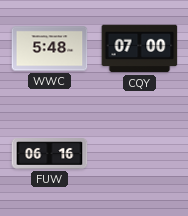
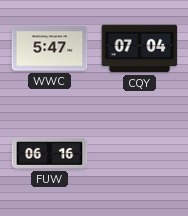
WWC: 5:48 -> 5:47
CQY: 07:00 -> 07:04
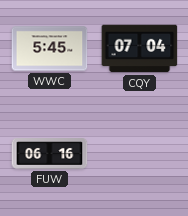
WWC: 5:47 -> 5:45
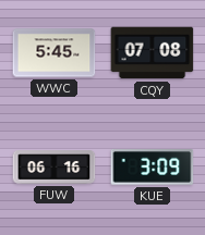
CQY: 07:04 -> 07:08
KUE: none -> 3:09
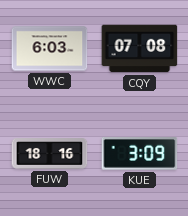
WWC: 5:45 -> 6:03
FUW: 06:16 -> 18:16
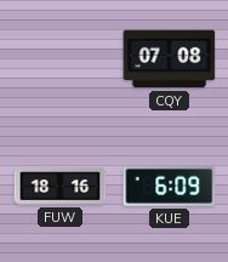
WWC: 6:03 -> none
KUE: 3:09 -> 6:09
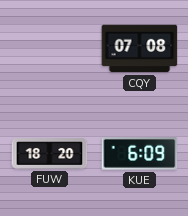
FUW: 18:16 -> 18:20
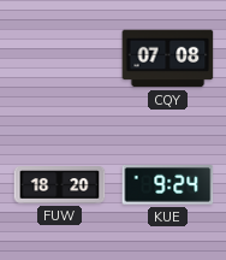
KUE: 6:09 -> 9:24
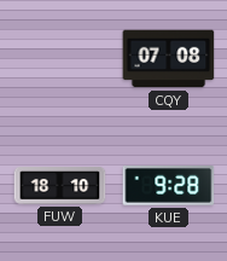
FUW: 18:20 -> 18:10
KUE: 9:24 -> 9:28
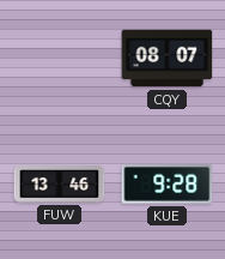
CQY: 07:08 -> 08:07
FUW: 18:10 -> 13:46
